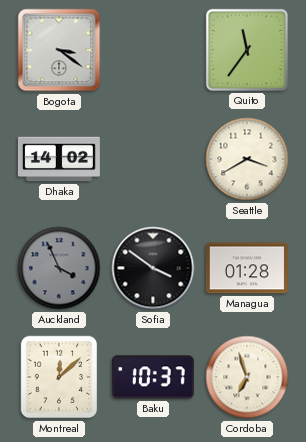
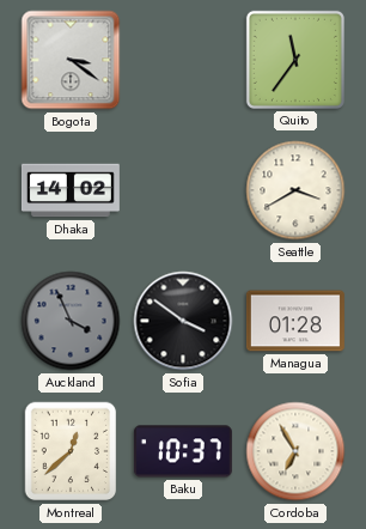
Montreal: 12:08 -> 12:38
Cordoba: 6:57 -> 6:55
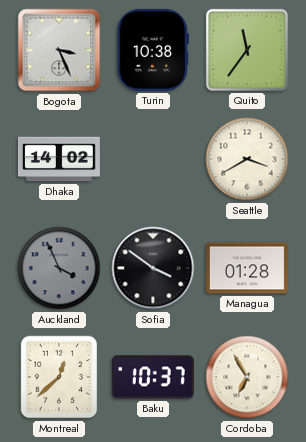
Bogota: 3:21 -> 3:26
Turin: none -> 10:38
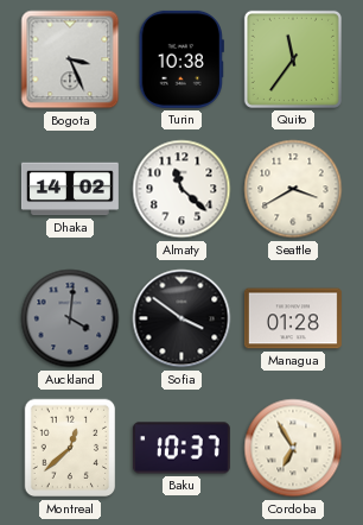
Almaty: none -> 11:22
Auckland: 3:56 -> 4:01
